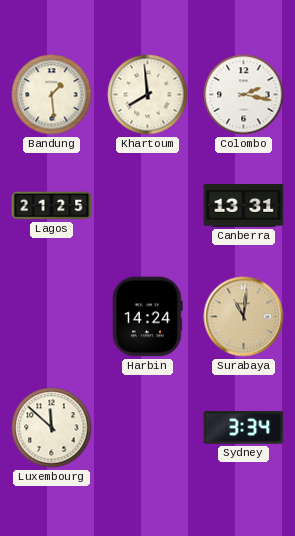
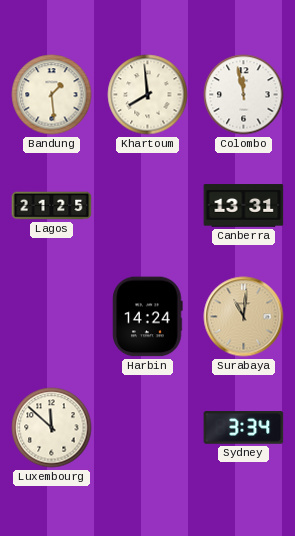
Colombo: 2:17 -> 11:58
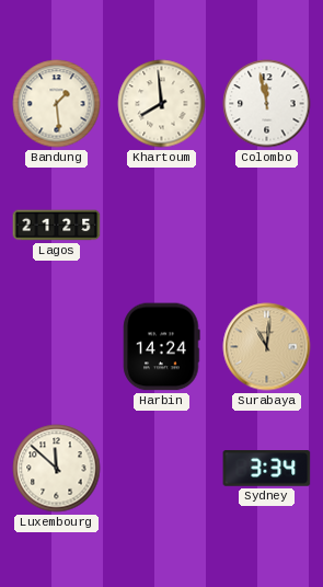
Canberra: 13:31 -> none
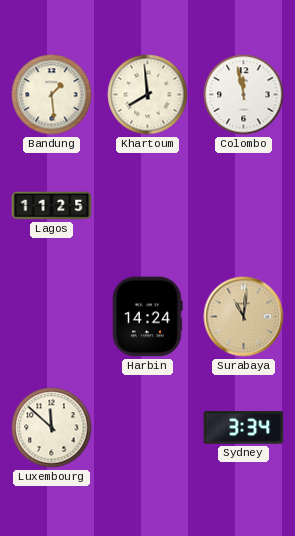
Lagos: 21:25 -> 11:25
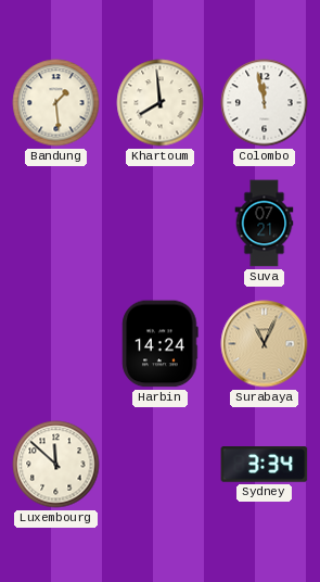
Lagos: 11:25 -> none
Suva: none -> 07:21
Surabaya: 11:01 -> 11:04
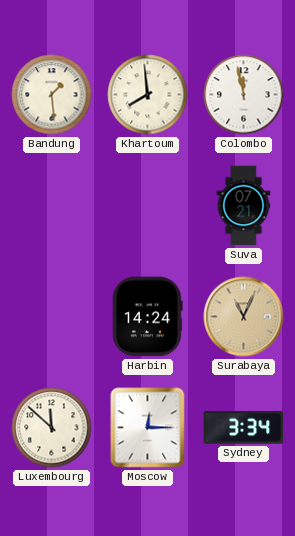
Moscow: none -> 12:15
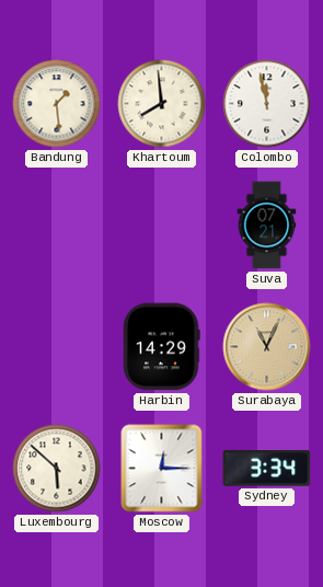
Harbin: 14:24 -> 14:29
Luxembourg: 11:52 -> 5:52
